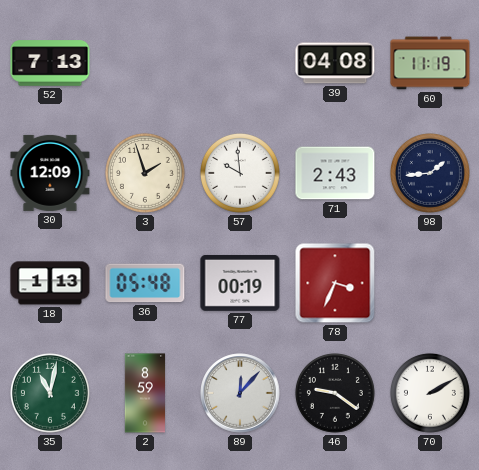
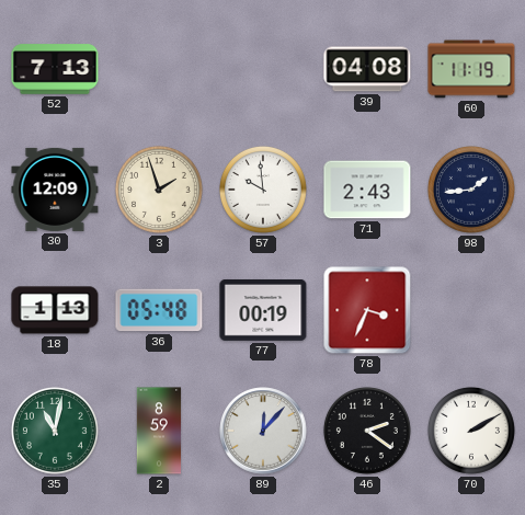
46: 9:21 -> 2:21
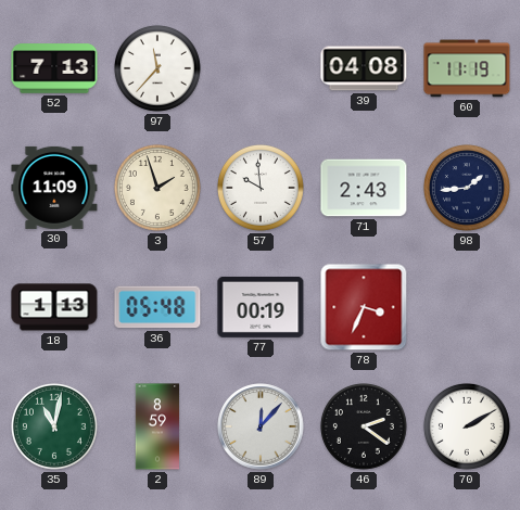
97: none -> 11:37
30: 12:09 -> 11:09
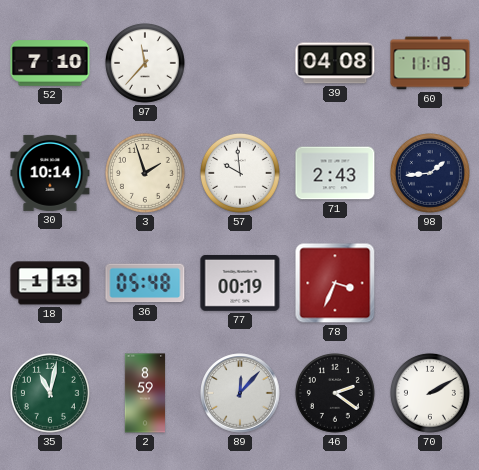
52: 7:13 -> 7:10
30: 11:09 -> 10:14
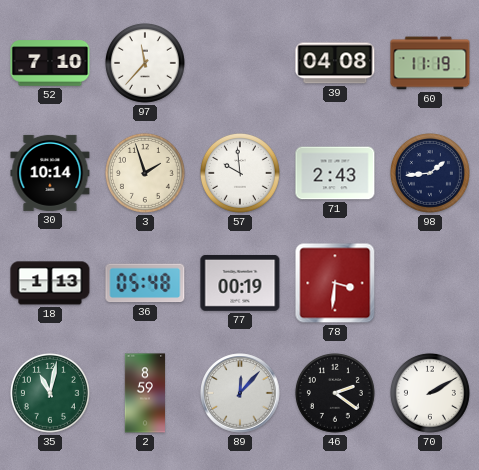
78: 3:34 -> 3:31
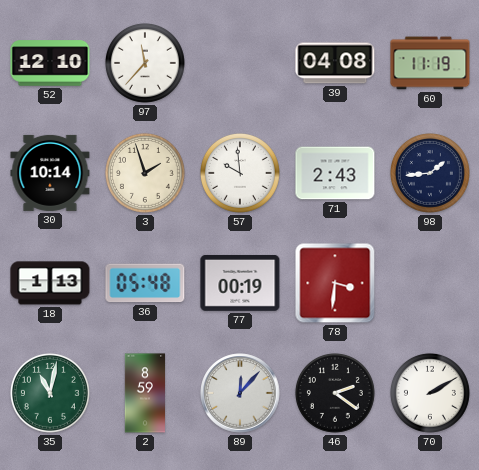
52: 7:10 -> 12:10
